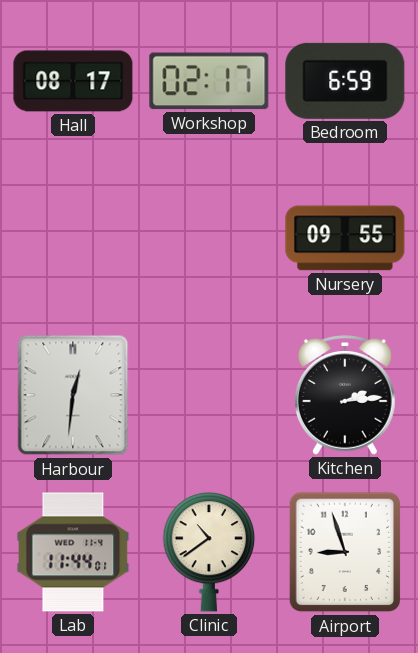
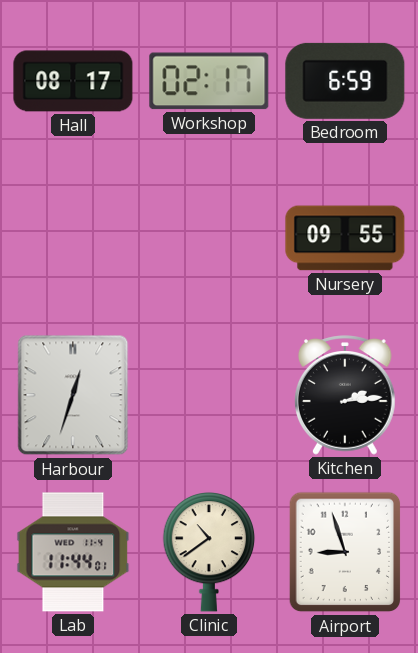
Harbour: 12:31 -> 12:33
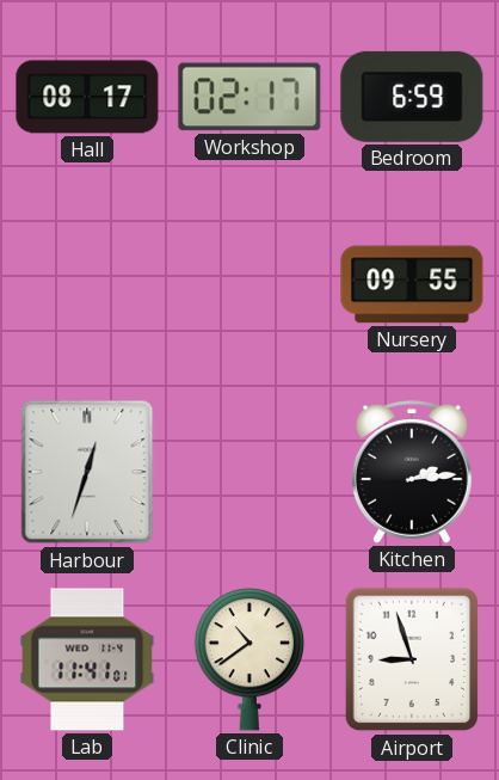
Lab: 11:44 -> 11:41
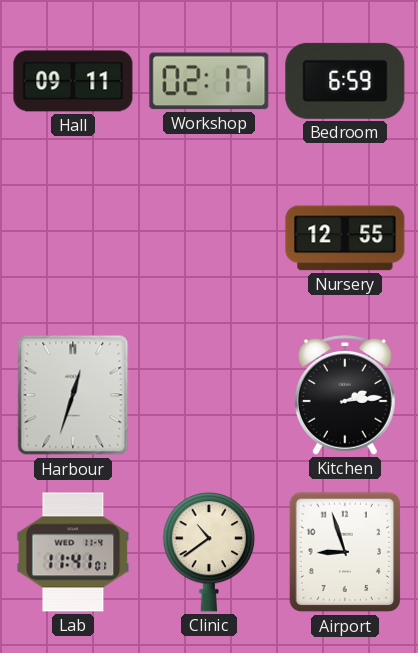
Hall: 08:17 -> 09:11
Nursery: 09:55 -> 12:55
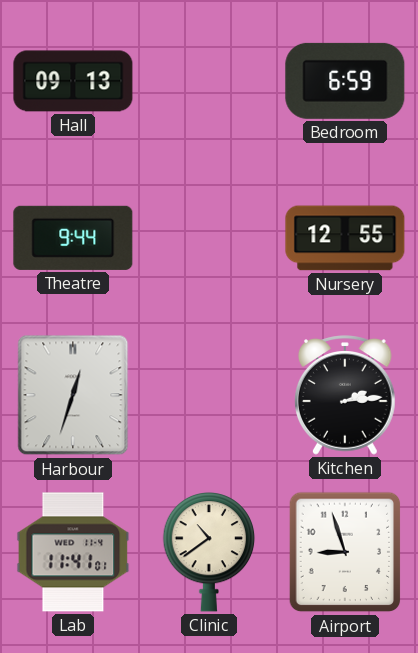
Hall: 09:11 -> 09:13
Workshop: 02:17 -> none
Theatre: none -> 9:44
